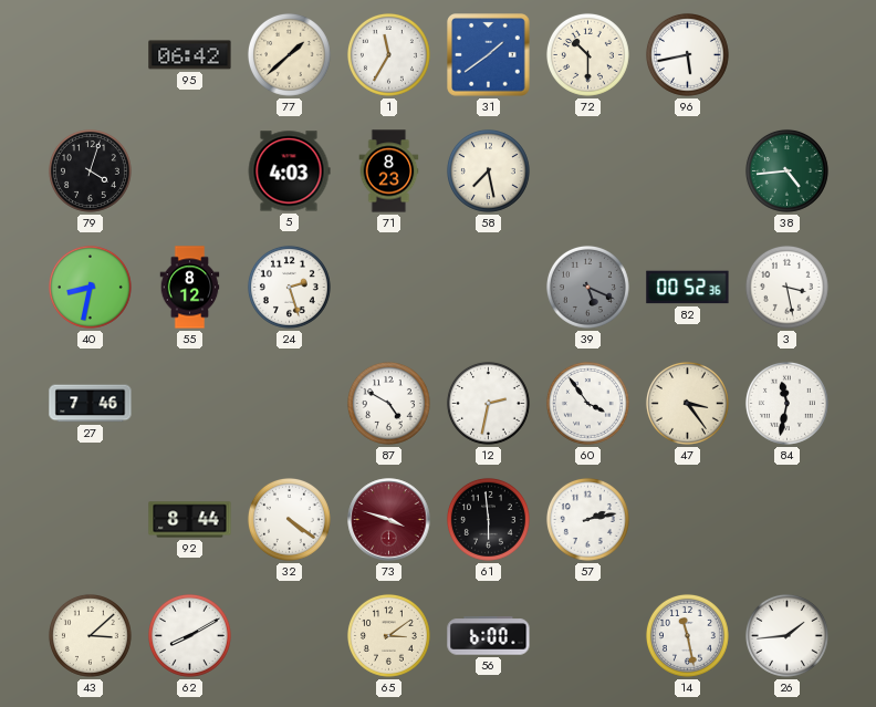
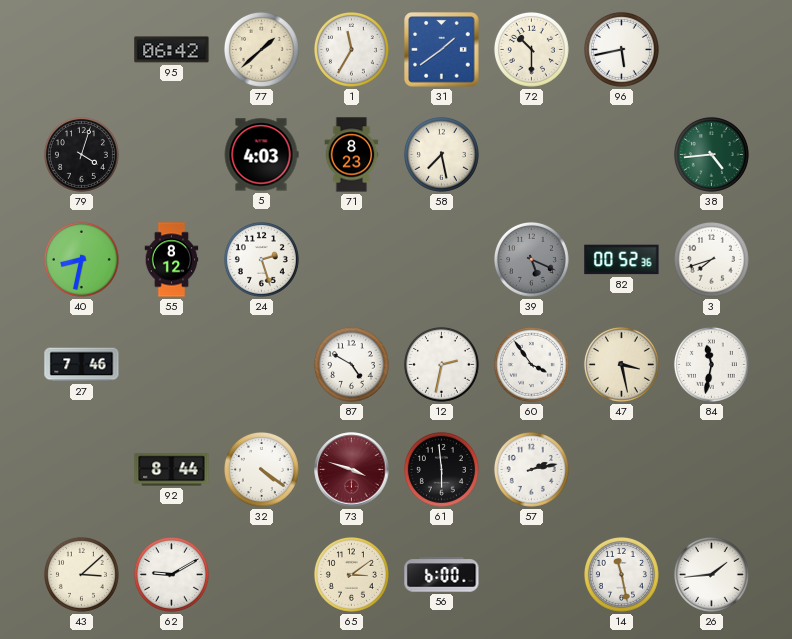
3: 3:28 -> 7:42
47: 3:24 -> 3:28
62: 8:10 -> 9:10
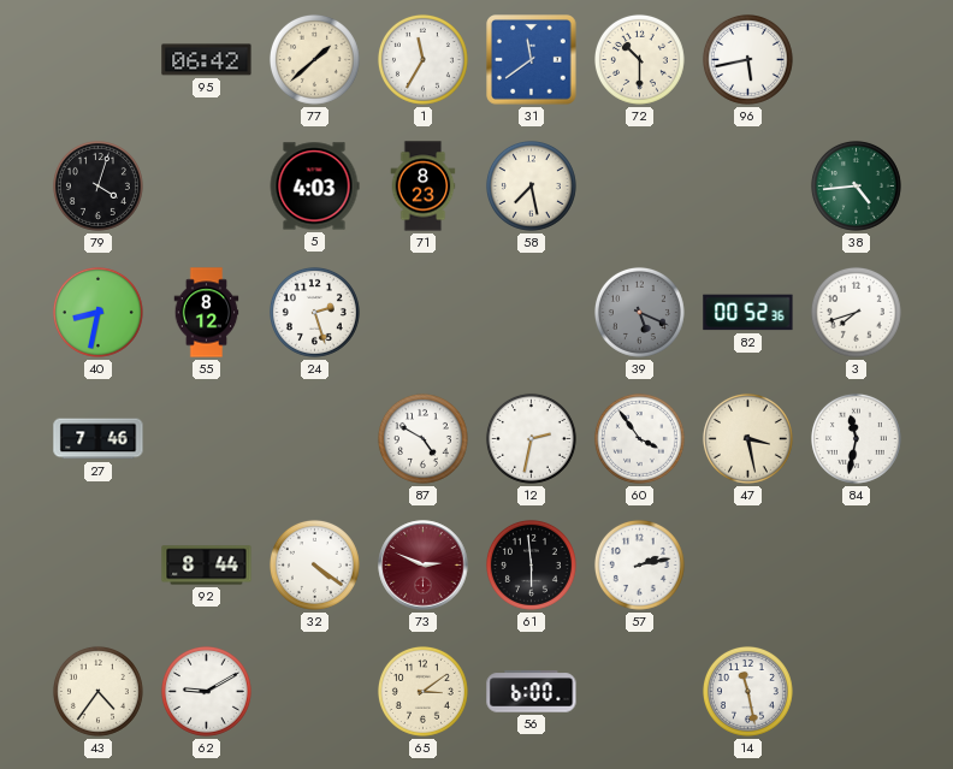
31: 1:39 -> 11:39
73: 3:48 -> 2:49
43: 3:08 -> 4:36
26: 1:44 -> none
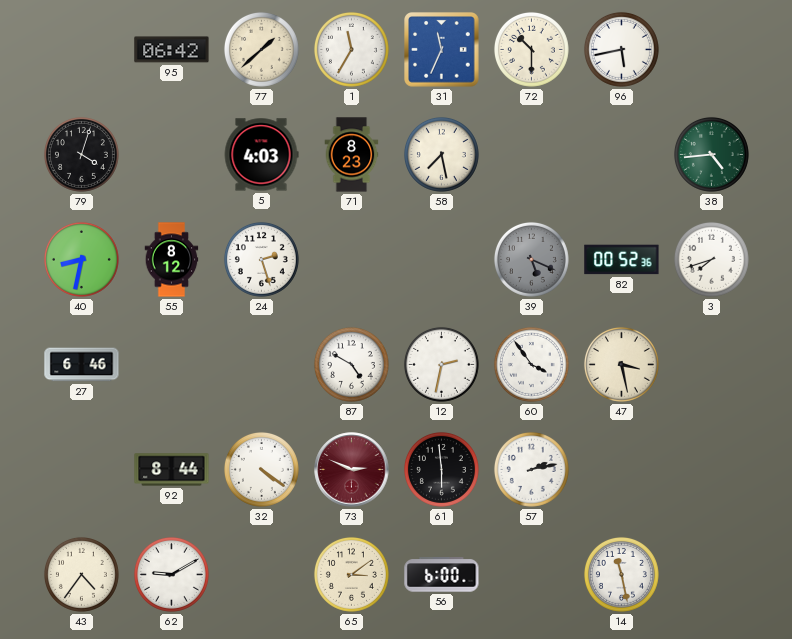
31: 11:39 -> 11:34
27: 7:46 -> 6:46
84: 11:32 -> none
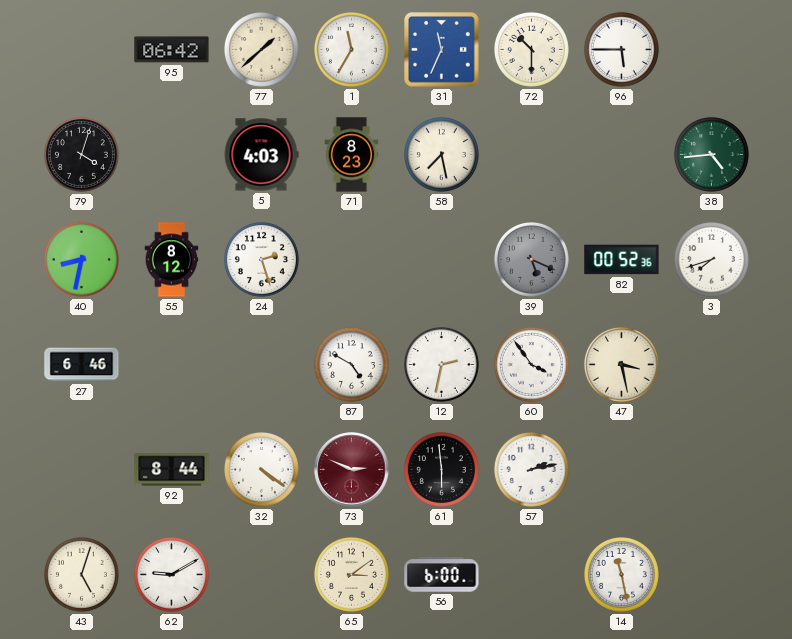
96: 5:43 -> 5:45
43: 4:36 -> 5:03
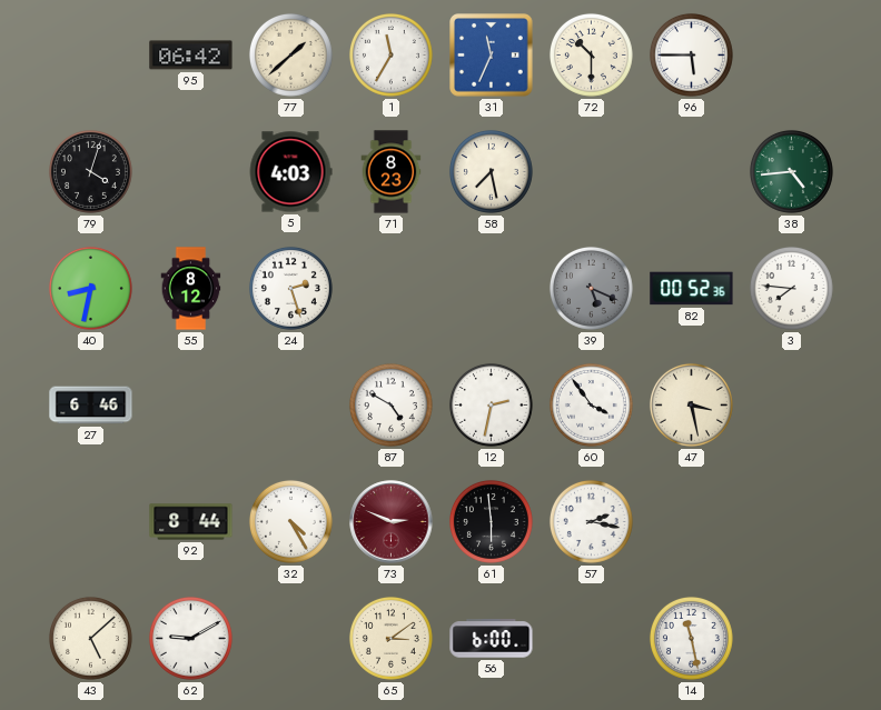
3: 7:42 -> 7:46
32: 4:21 -> 4:25
57: 2:13 -> 2:17
43: 5:03 -> 5:08
